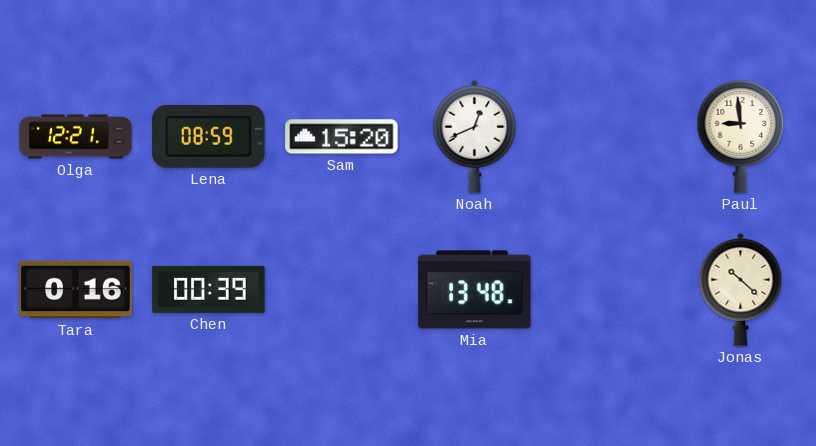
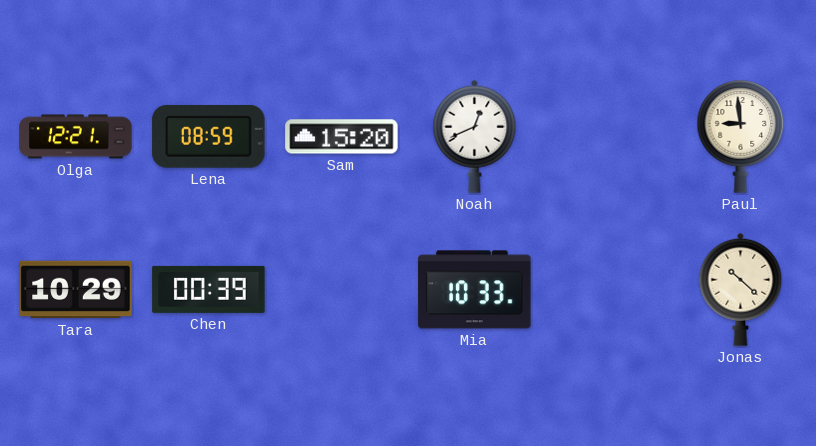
Tara: 0:16 -> 10:29
Mia: 13:48 -> 10:33
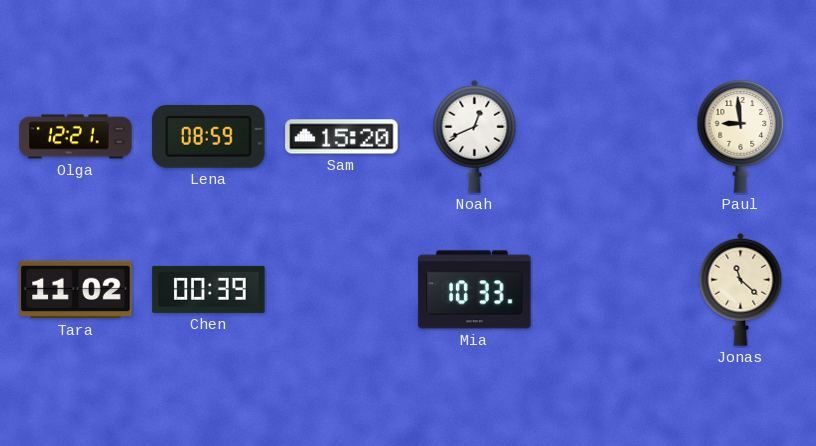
Tara: 10:29 -> 11:02
Jonas: 10:22 -> 11:22
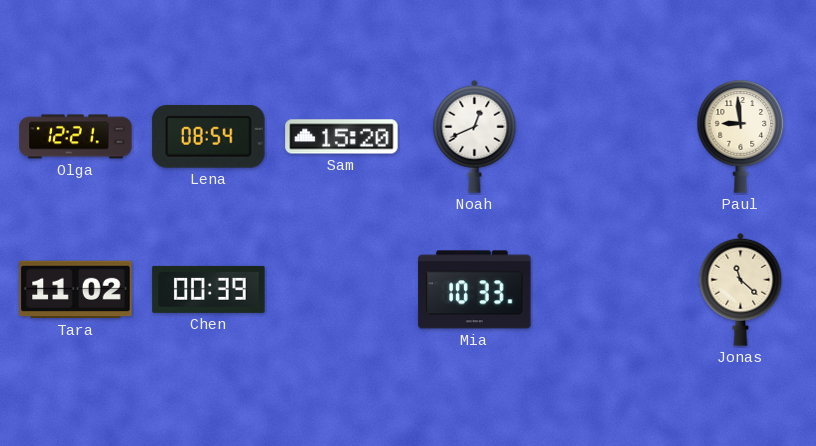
Lena: 08:59 -> 08:54
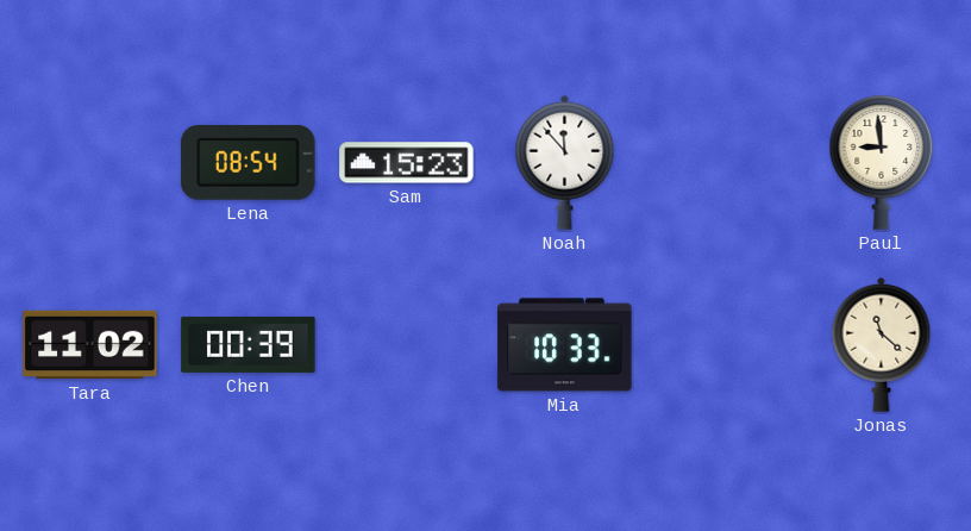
Olga: 12:21 -> none
Sam: 15:20 -> 15:23
Noah: 12:41 -> 11:53
